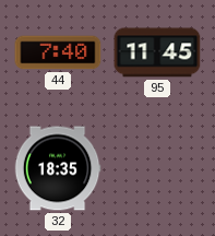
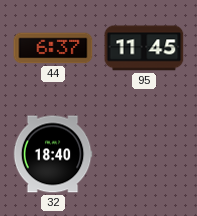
44: 7:40 -> 6:37
32: 18:35 -> 18:40
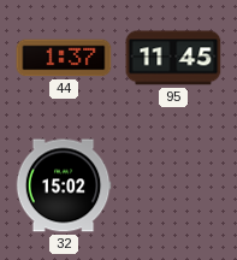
44: 6:37 -> 1:37
32: 18:40 -> 15:02
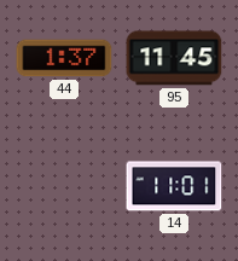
32: 15:02 -> none
14: none -> 11:01
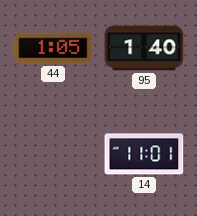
44: 1:37 -> 1:05
95: 11:45 -> 1:40
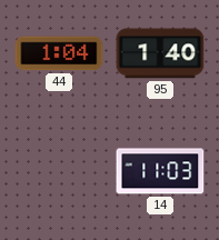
44: 1:05 -> 1:04
14: 11:01 -> 11:03
